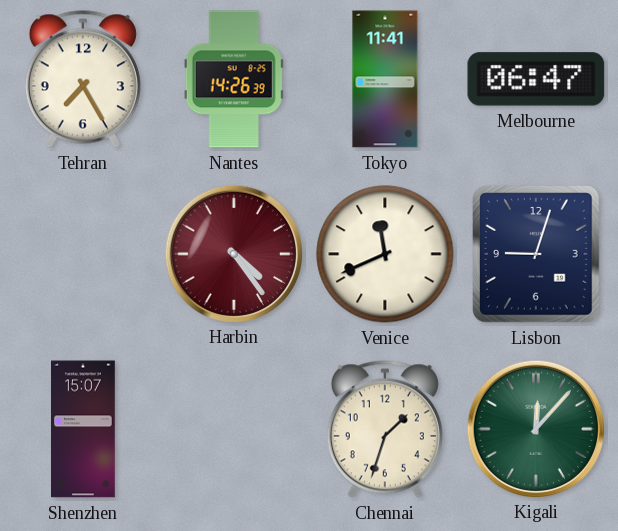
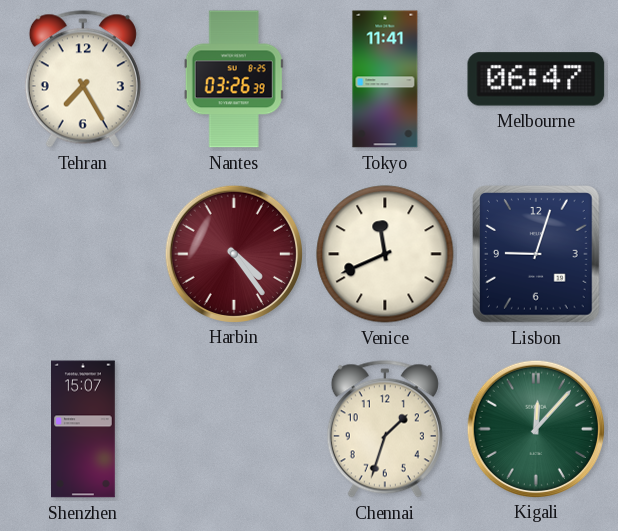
Nantes: 14:26 -> 03:26
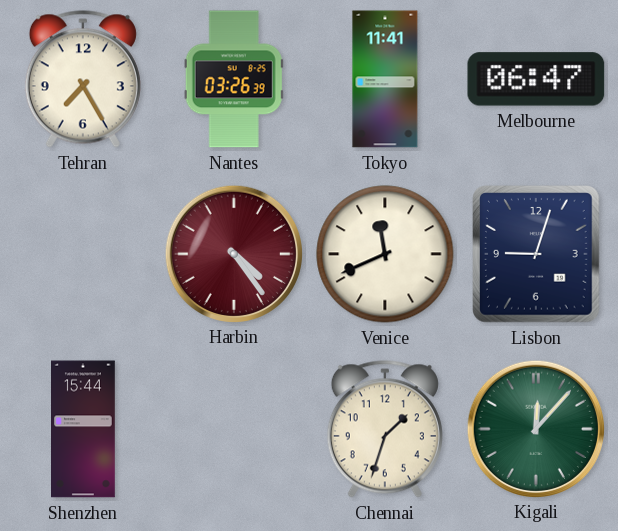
Shenzhen: 15:07 -> 15:44
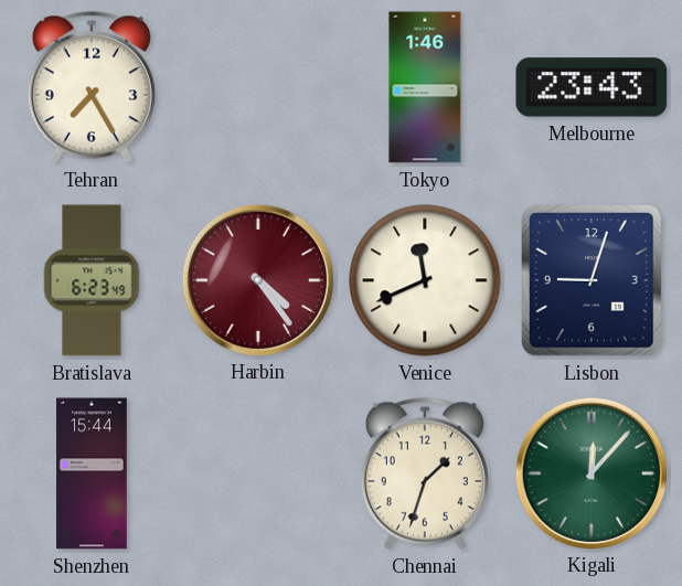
Nantes: 03:26 -> none
Tokyo: 11:41 -> 1:46
Melbourne: 06:47 -> 23:43
Bratislava: none -> 6:23
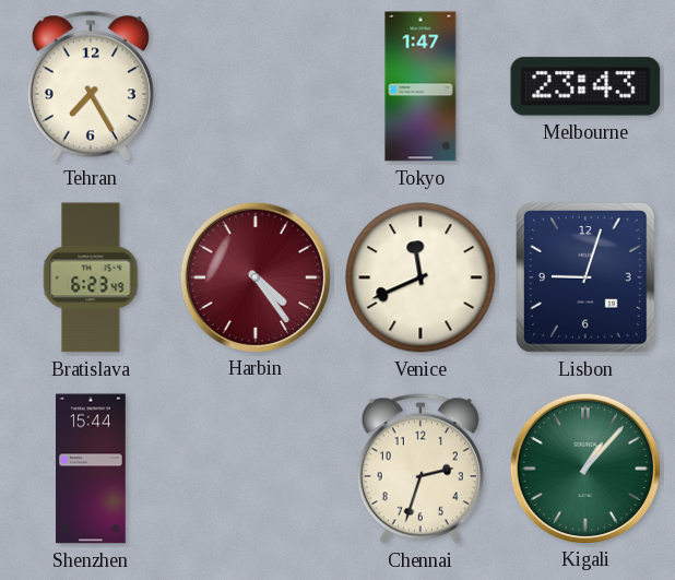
Tokyo: 1:46 -> 1:47
Chennai: 1:33 -> 2:33
Kigali: 12:07 -> 1:07
